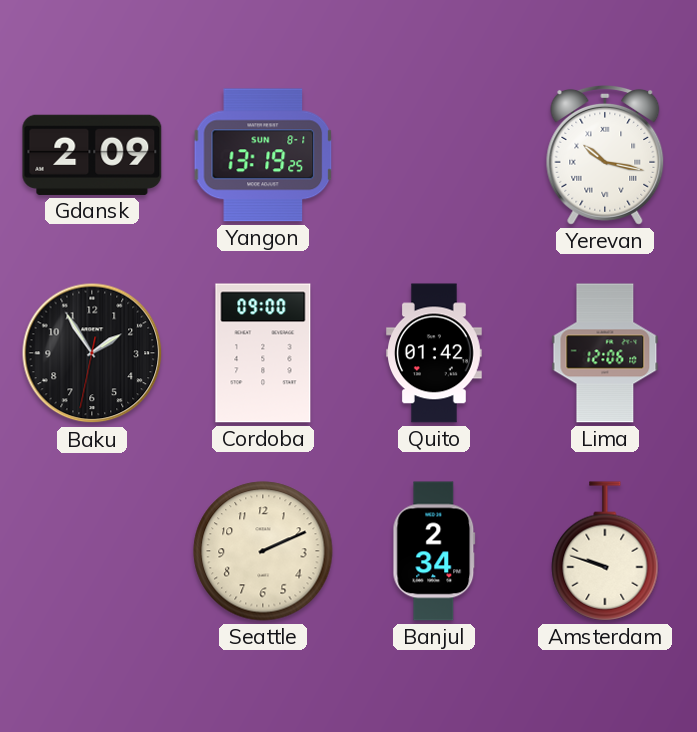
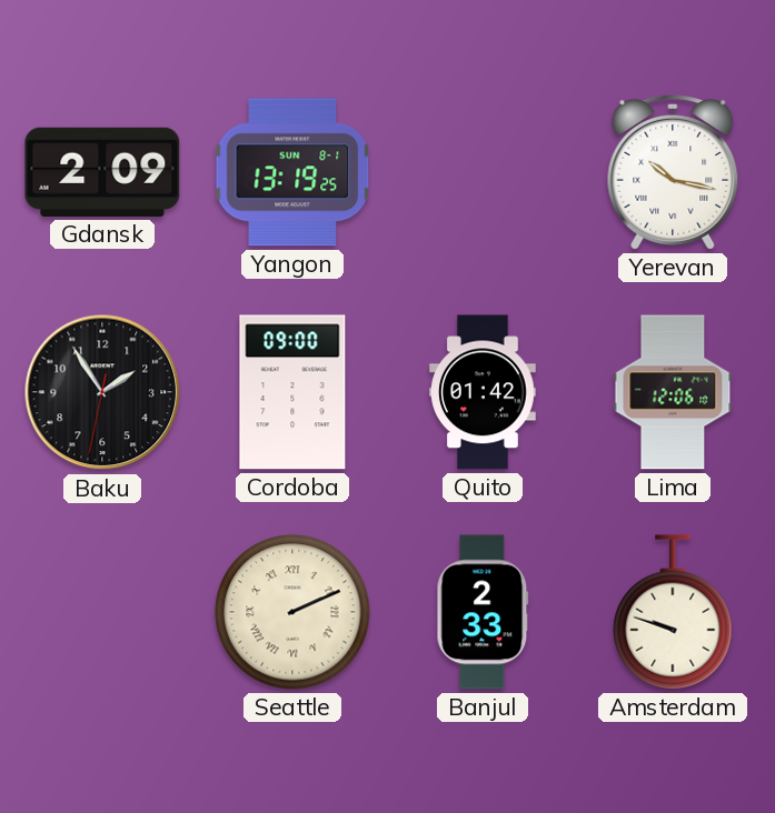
Seattle numerals: Arabic -> Roman
Banjul: 2:34 -> 2:33
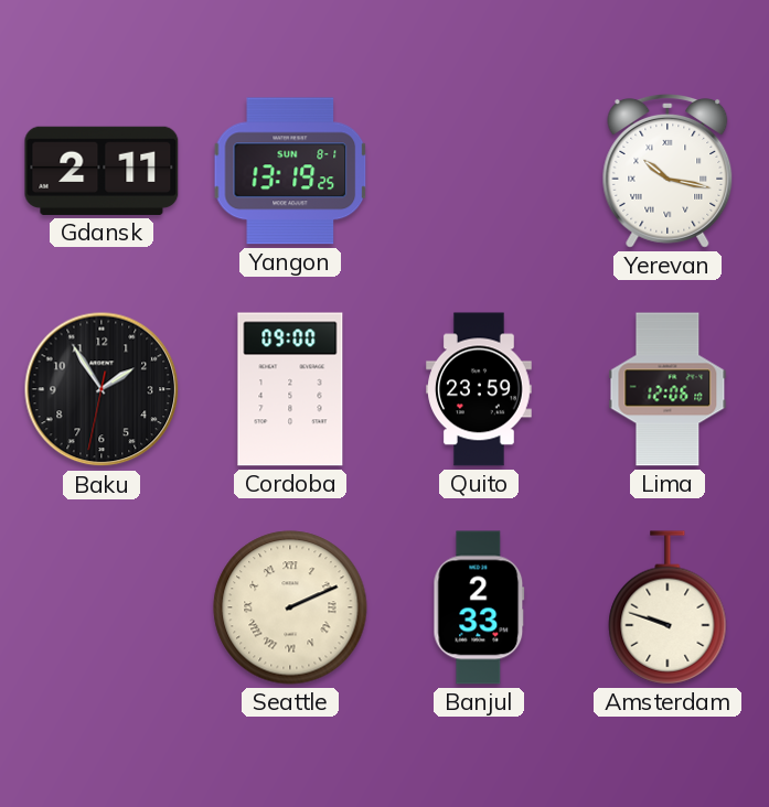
Gdansk: 2:09 -> 2:11
Quito: 01:42 -> 23:59
